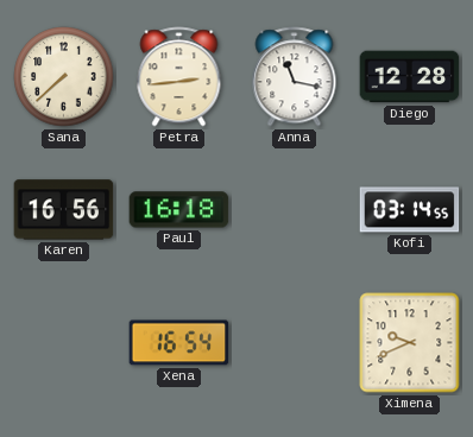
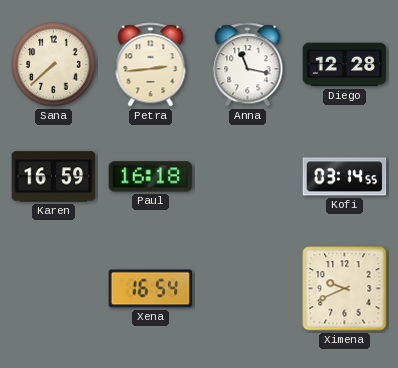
Karen: 16:56 -> 16:59
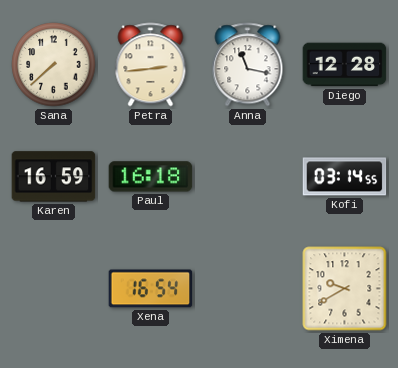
Ximena: 9:41 -> 9:40
